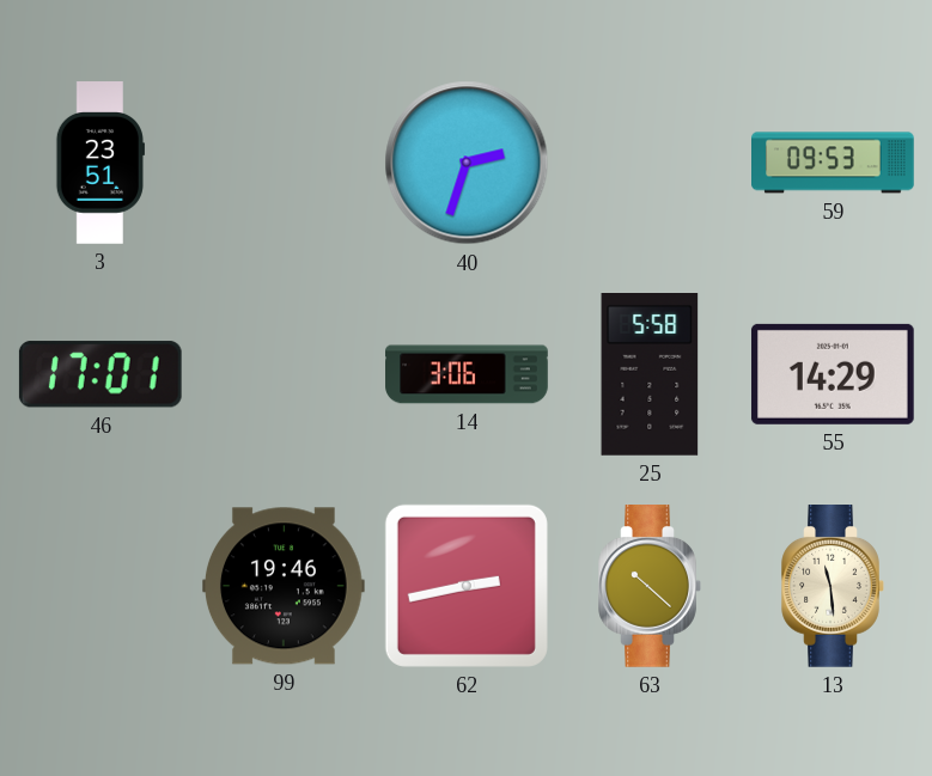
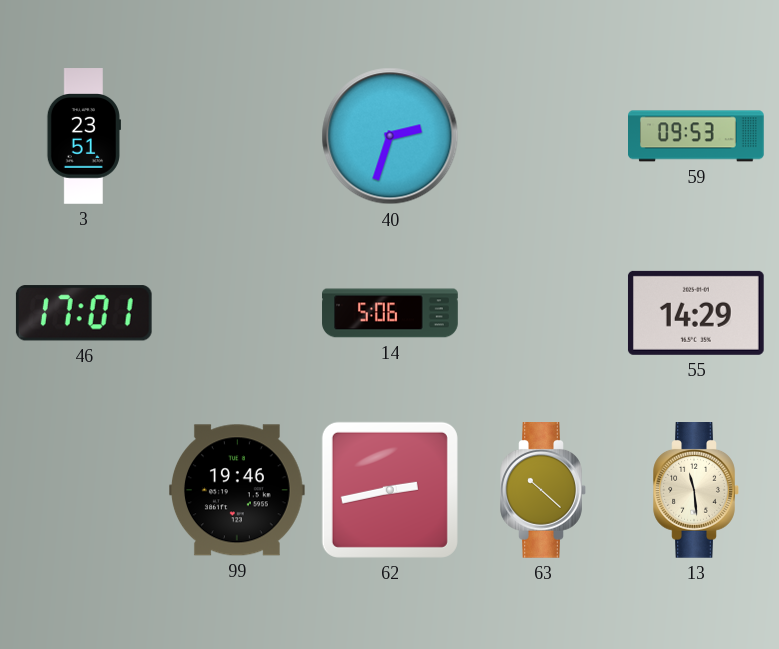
14: 3:06 -> 5:06
25: 5:58 -> none
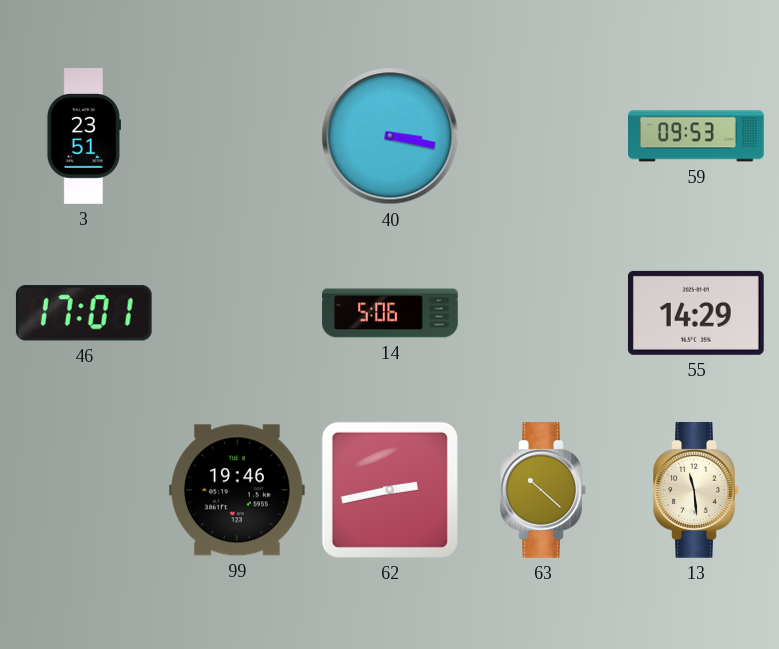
40: 2:33 -> 3:17
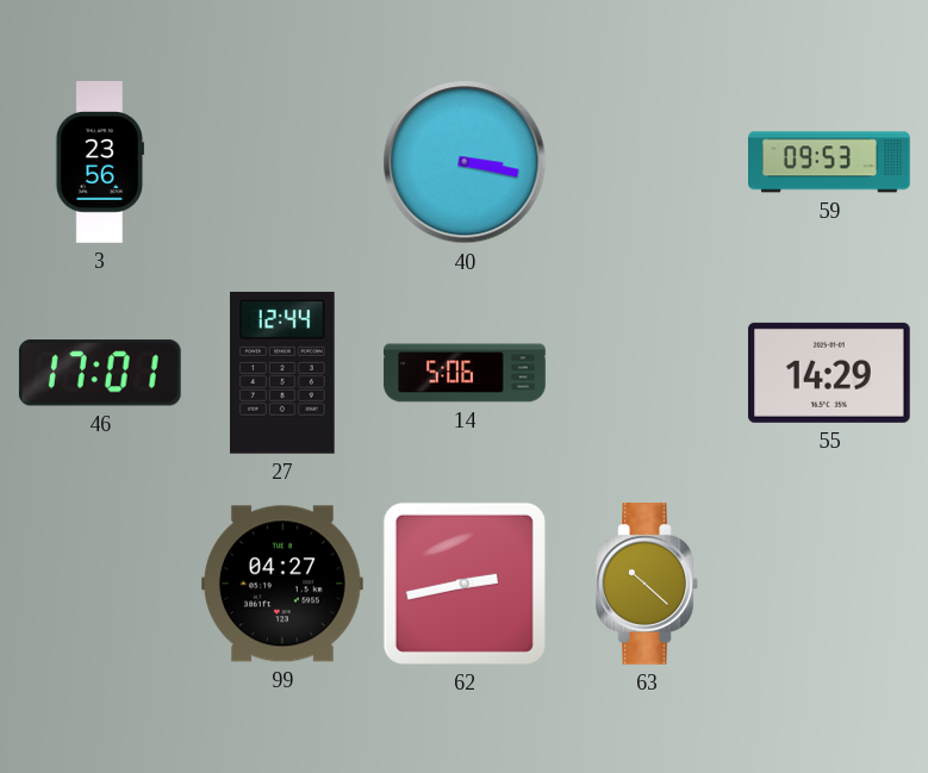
3: 23:51 -> 23:56
27: none -> 12:44
99: 19:46 -> 04:27
13: 11:29 -> none
